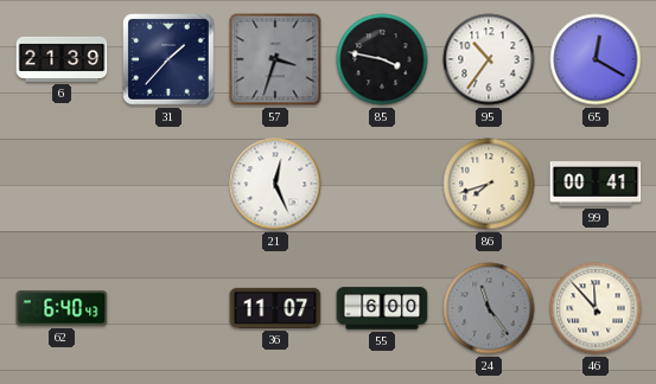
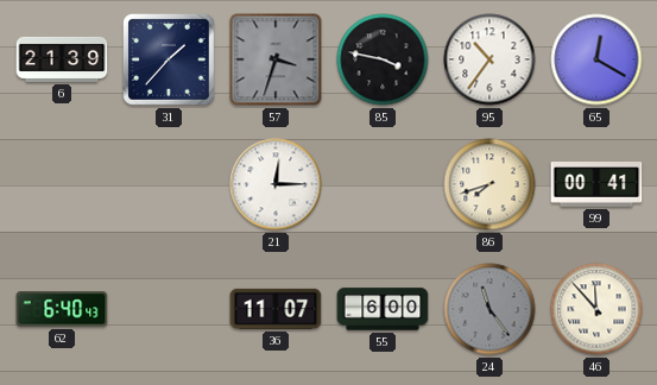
21: 12:26 -> 12:15
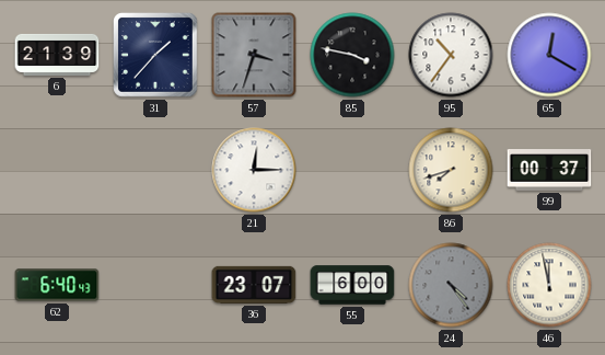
99: 00:41 -> 00:37
36: 11:07 -> 23:07
24: 11:24 -> 4:24
46: 11:53 -> 11:58
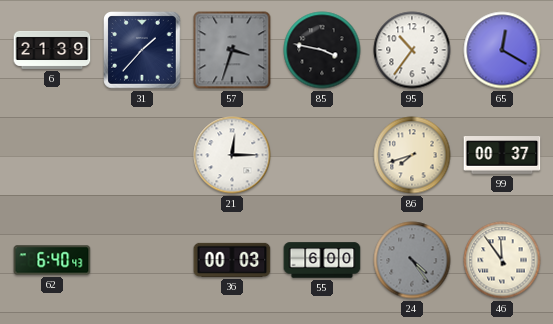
36: 23:07 -> 00:03
46: 11:58 -> 11:54
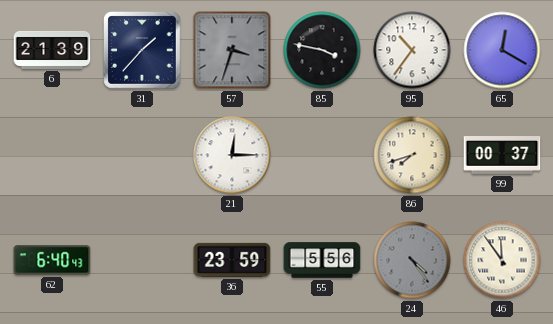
36: 00:03 -> 23:59
55: 6:00 -> 5:56
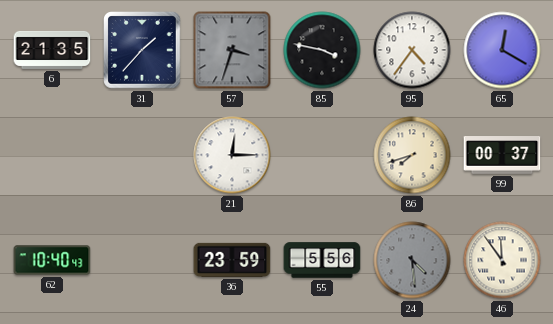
6: 21:39 -> 21:35
95: 10:36 -> 4:36
62: 6:40 -> 10:40
24: 4:24 -> 4:29
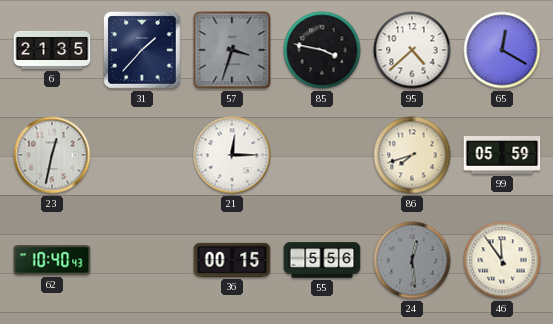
95: 4:36 -> 4:38
23: none -> 12:32
99: 00:37 -> 05:59
36: 23:59 -> 00:15
24: 4:29 -> 12:29
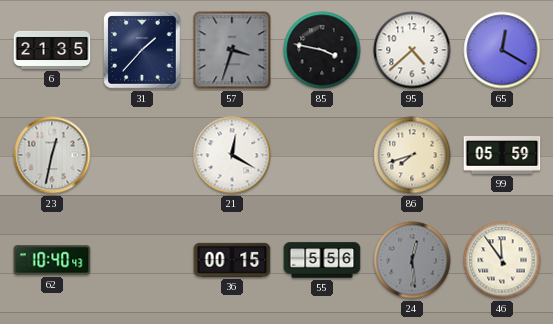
21: 12:15 -> 12:20
